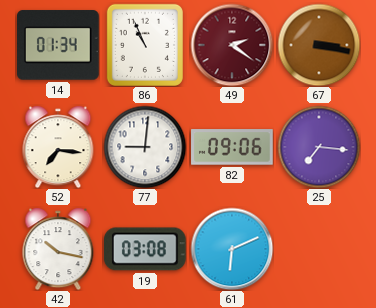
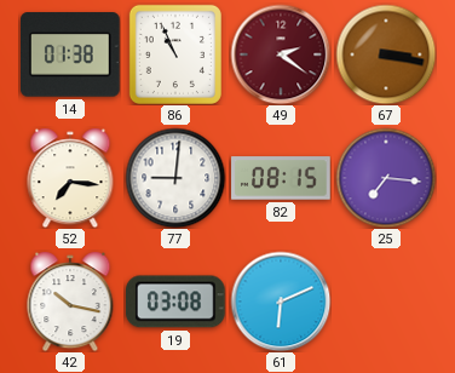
14: 01:34 -> 01:38
82: 09:06 -> 08:15
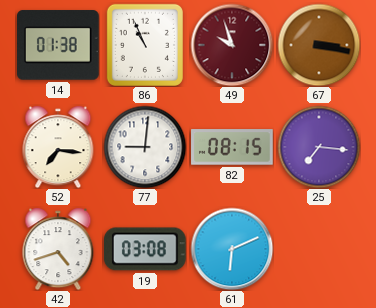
49: 2:21 -> 9:57
42: 10:17 -> 4:42
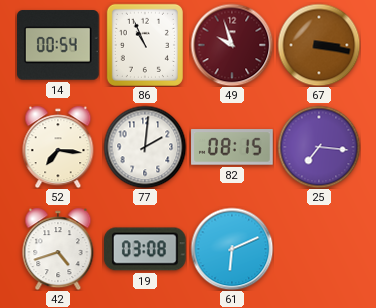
14: 01:38 -> 00:54
77: 9:01 -> 2:01
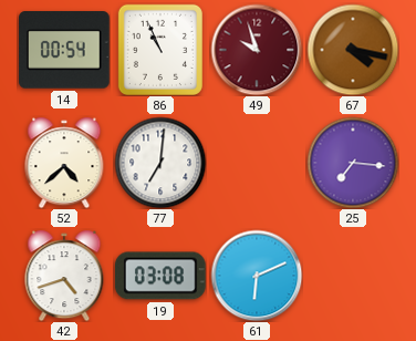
67: 3:17 -> 4:17
52: 7:16 -> 4:38
77: 2:01 -> 7:01
82: 08:15 -> none
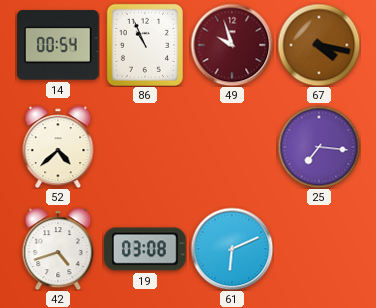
77: 7:01 -> none
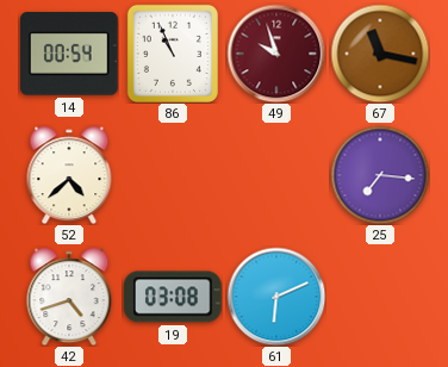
67: 4:17 -> 11:17
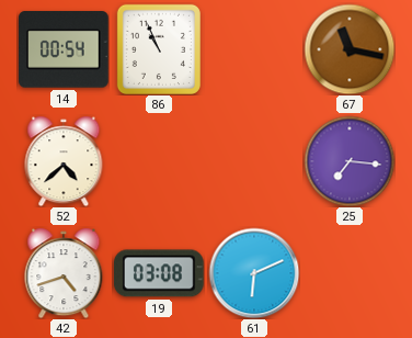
49: 9:57 -> none
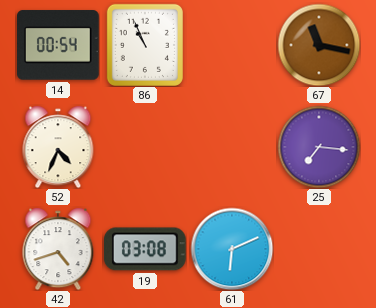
52: 4:38 -> 4:34
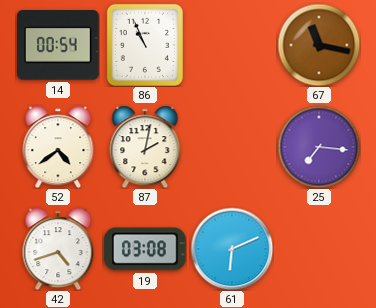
52: 4:34 -> 4:39
87: none -> 2:02
